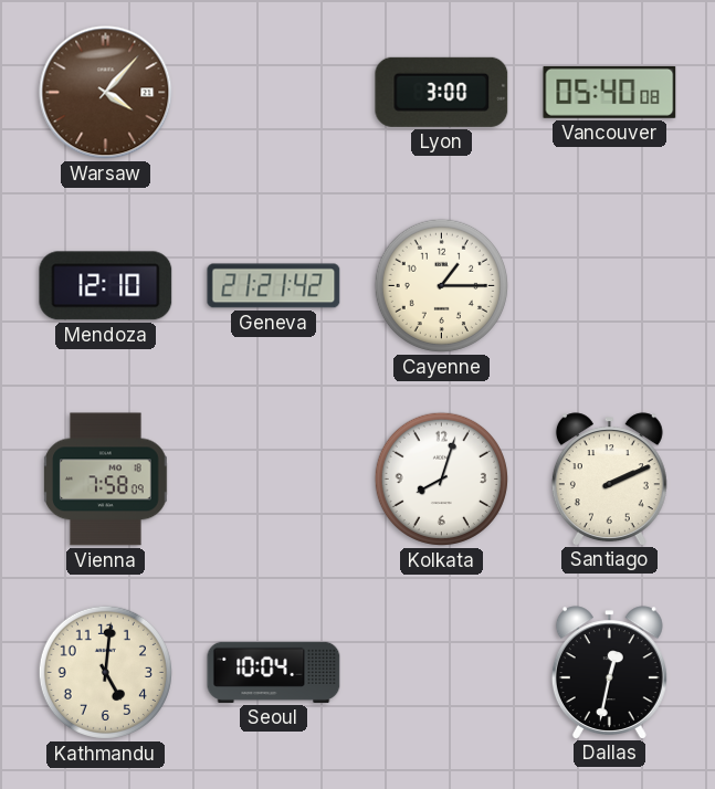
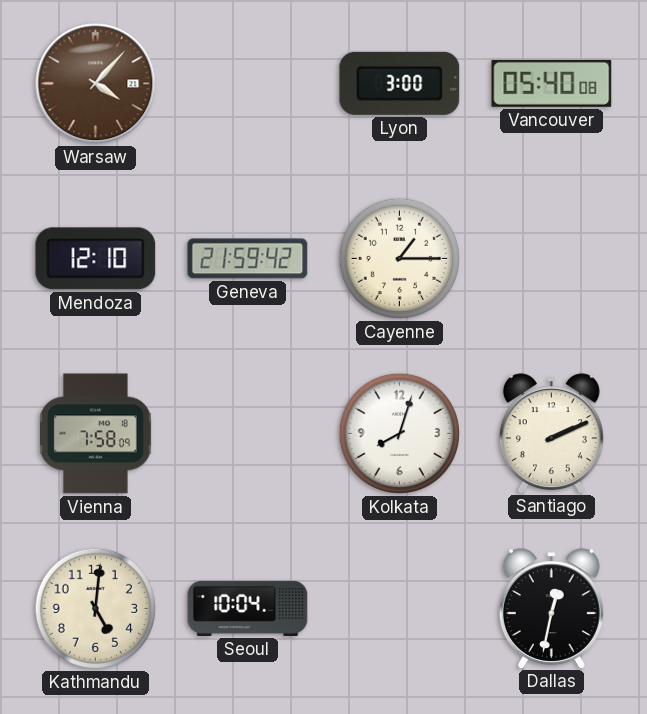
Geneva: 21:21 -> 21:59
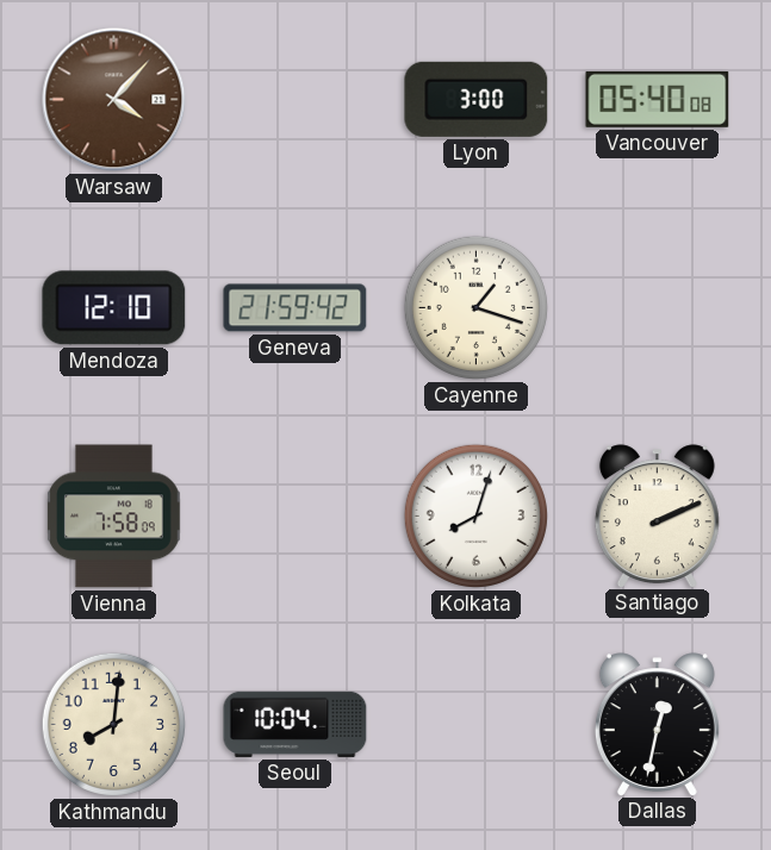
Cayenne: 1:15 -> 1:18
Kathmandu: 5:01 -> 8:01
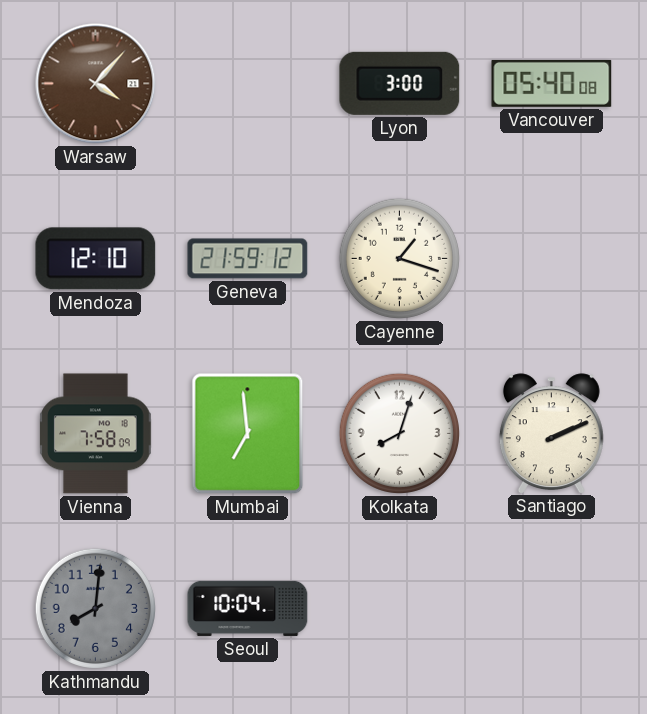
Geneva: 21:59:42 -> 21:59:12
Mumbai: none -> 6:59
Kathmandu dial: cream -> grey
Dallas: 12:32 -> none
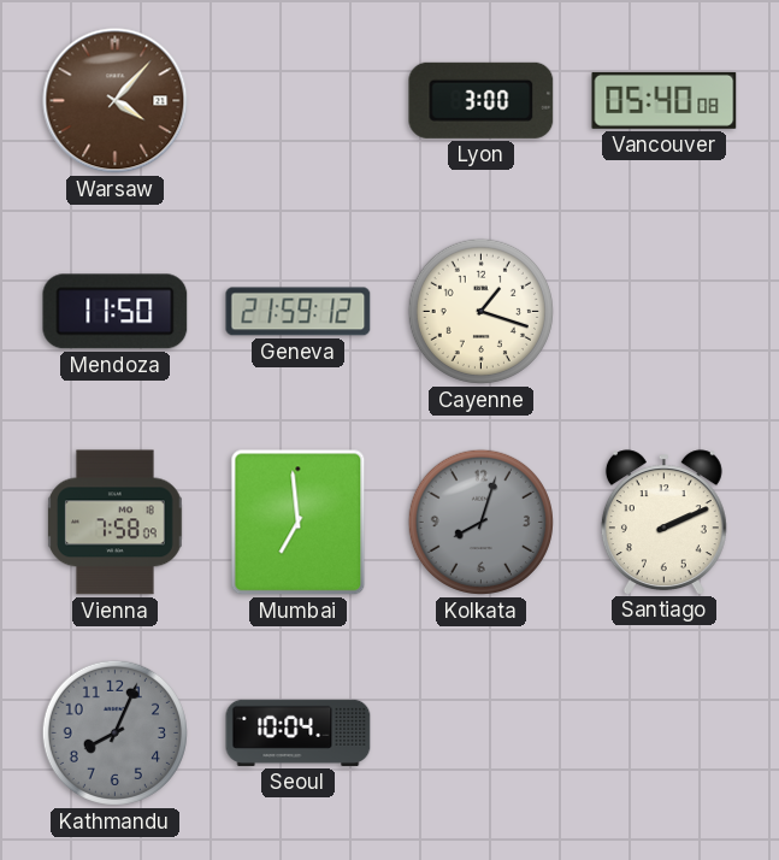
Mendoza: 12:10 -> 11:50
Kolkata dial: white -> grey
Kathmandu: 8:01 -> 8:04
